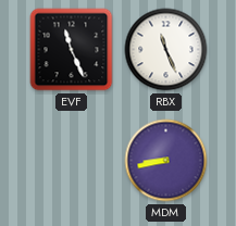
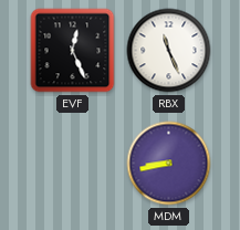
EVF: 11:26 -> 12:26
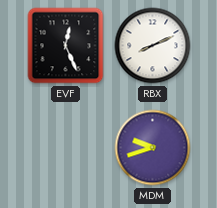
RBX: 11:26 -> 8:11
MDM: 8:43 -> 9:42
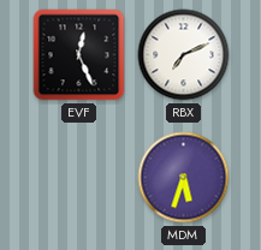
RBX: 8:11 -> 7:11
MDM: 9:42 -> 5:33
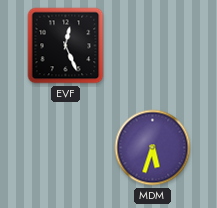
RBX: 7:11 -> none
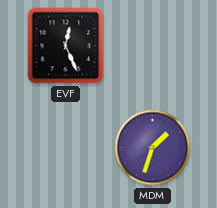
MDM: 5:33 -> 1:33
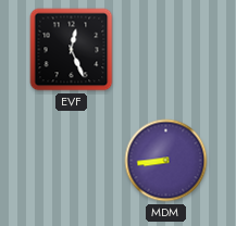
MDM: 1:33 -> 8:44
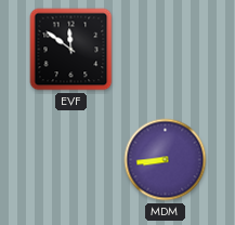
EVF: 12:26 -> 11:51
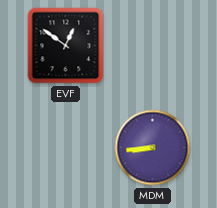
EVF: 11:51 -> 12:51
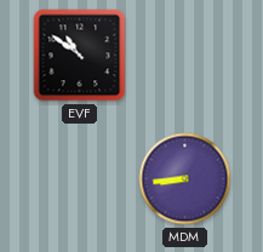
EVF: 12:51 -> 10:51
